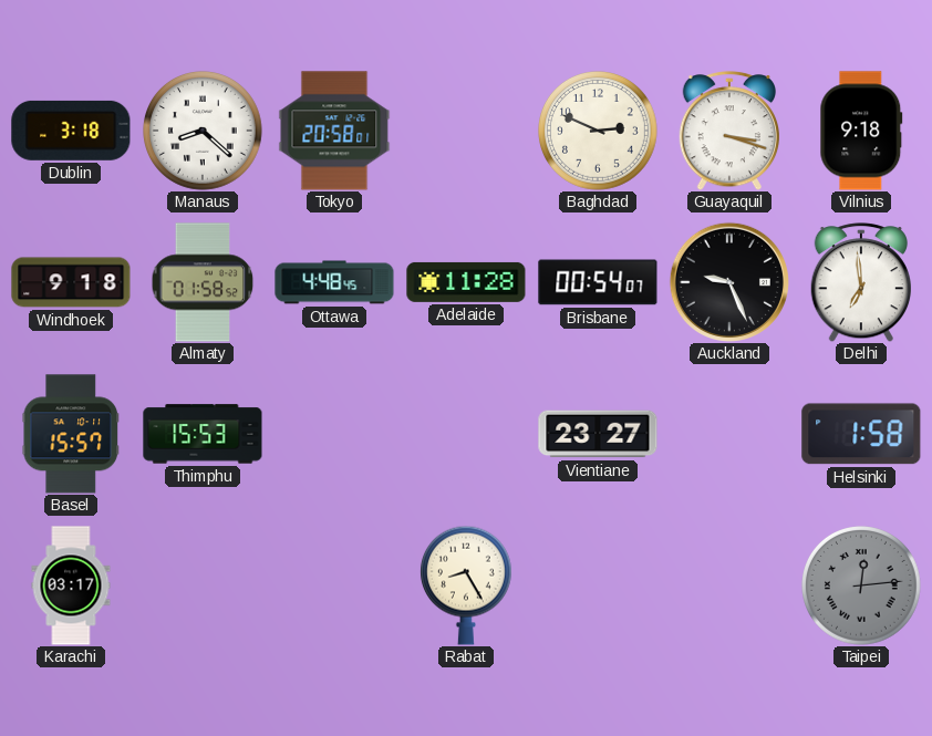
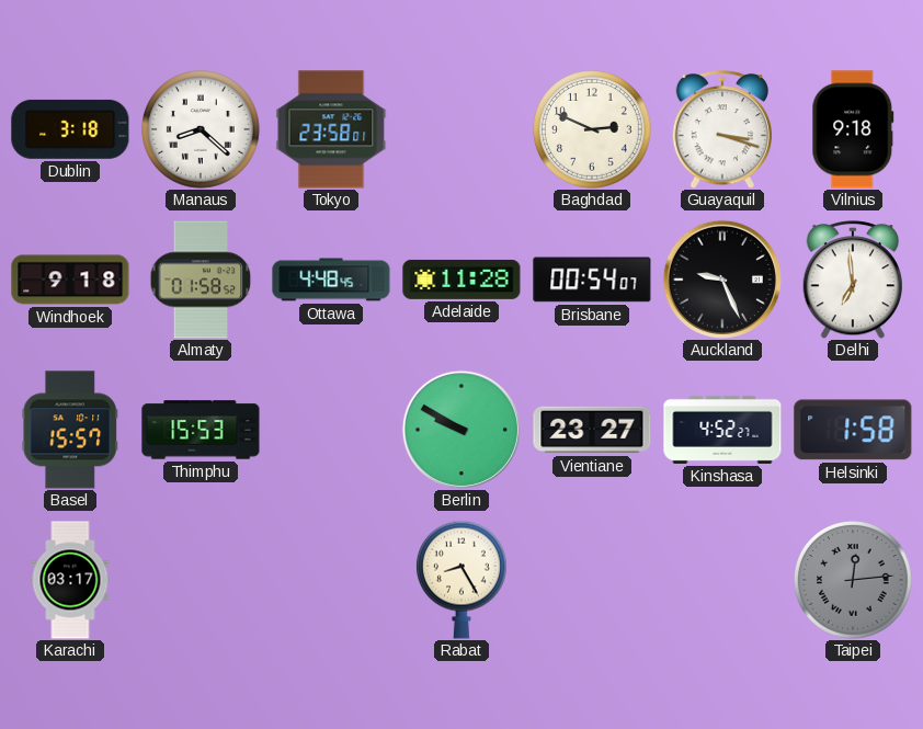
Tokyo: 20:58 -> 23:58
Berlin: none -> 9:50
Kinshasa: none -> 4:52
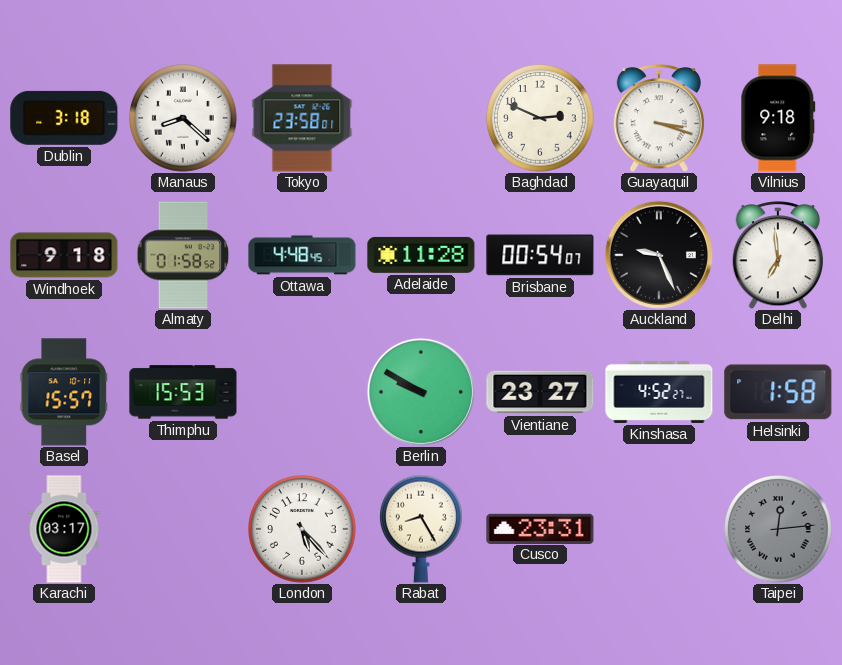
London: none -> 5:23
Cusco: none -> 23:31
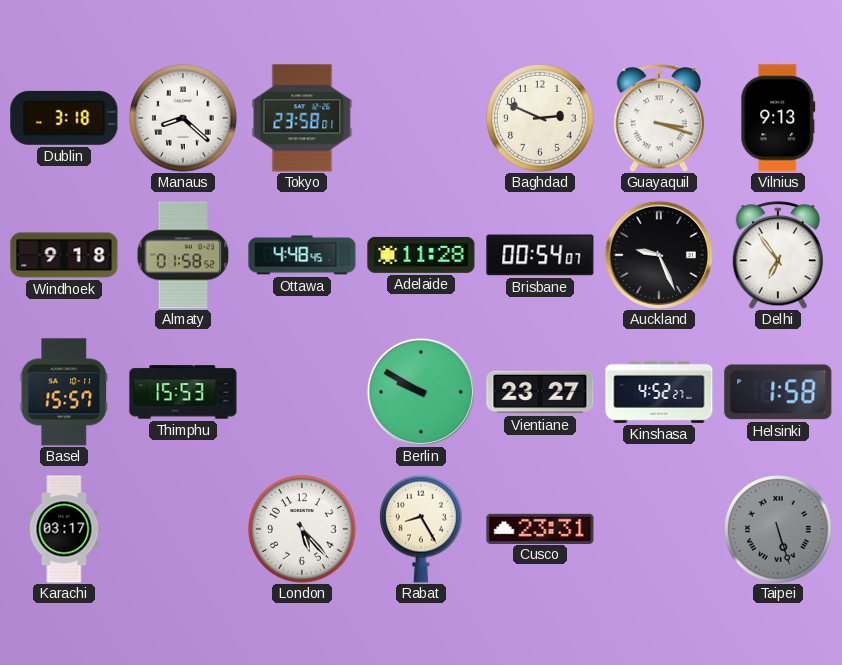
Vilnius: 9:18 -> 9:13
Delhi: 6:59 -> 6:54
Taipei: 12:14 -> 5:27
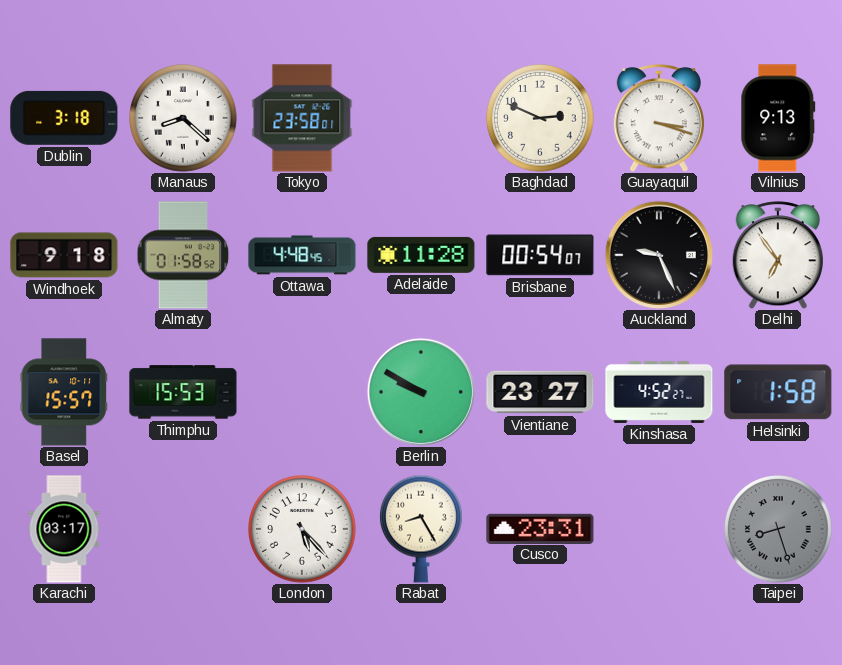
Taipei: 5:27 -> 8:27
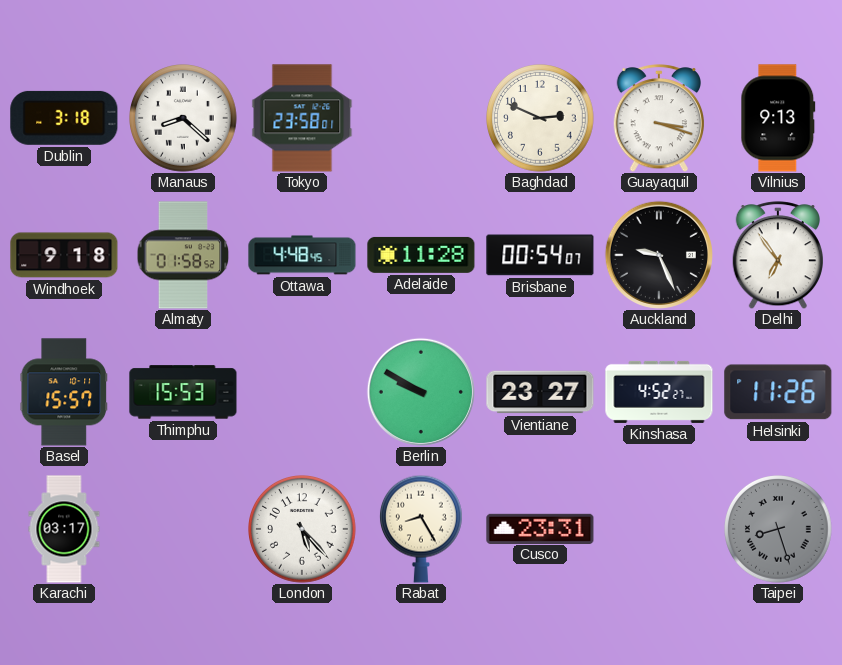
Helsinki: 1:58 -> 11:26
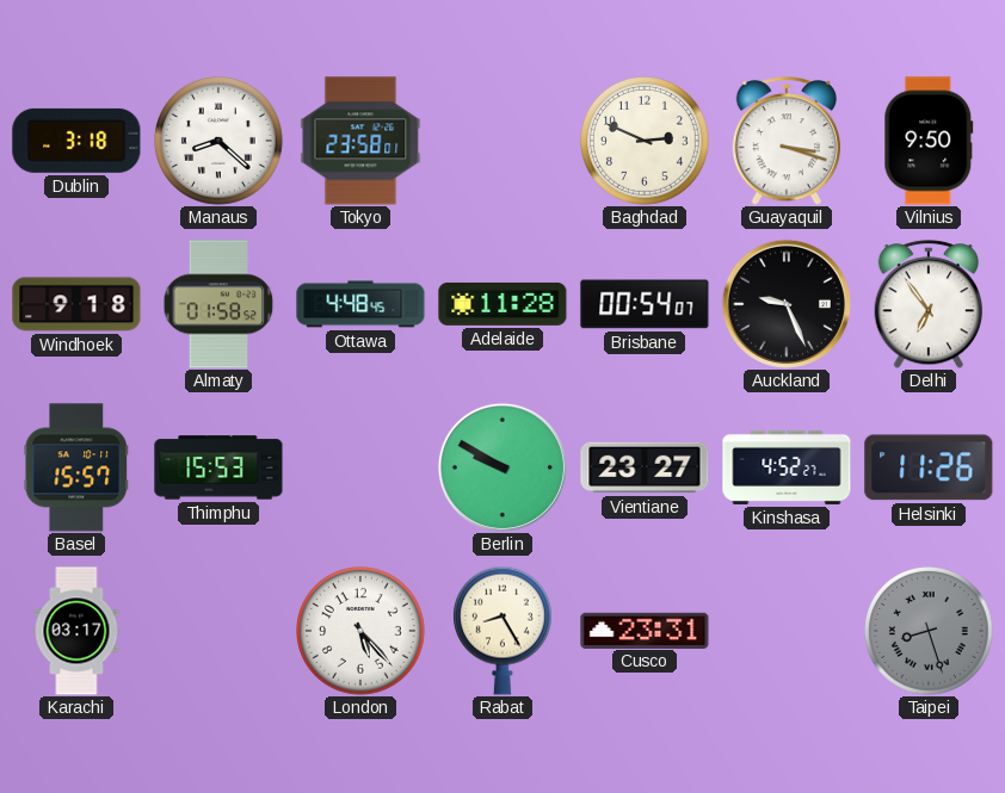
Vilnius: 9:13 -> 9:50
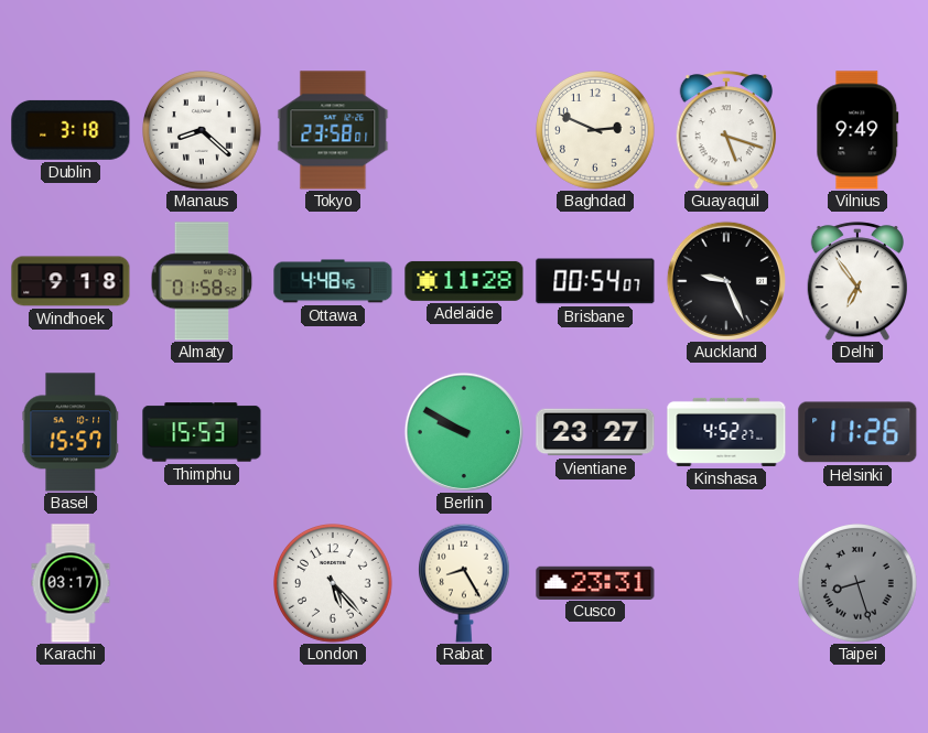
Guayaquil: 3:18 -> 5:18
Vilnius: 9:50 -> 9:49
